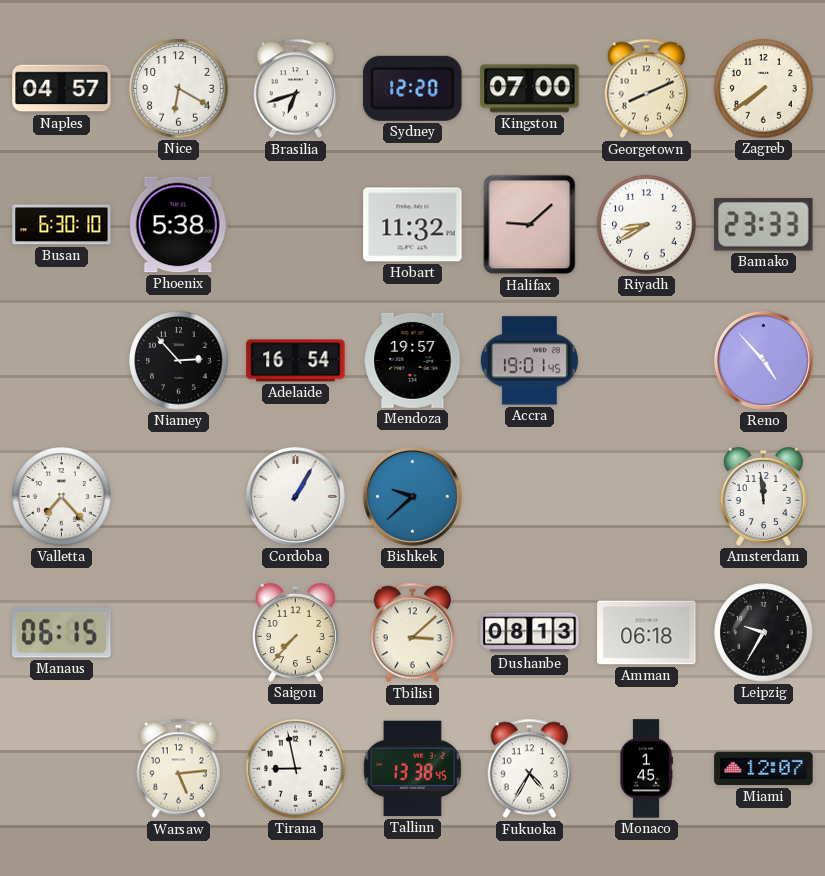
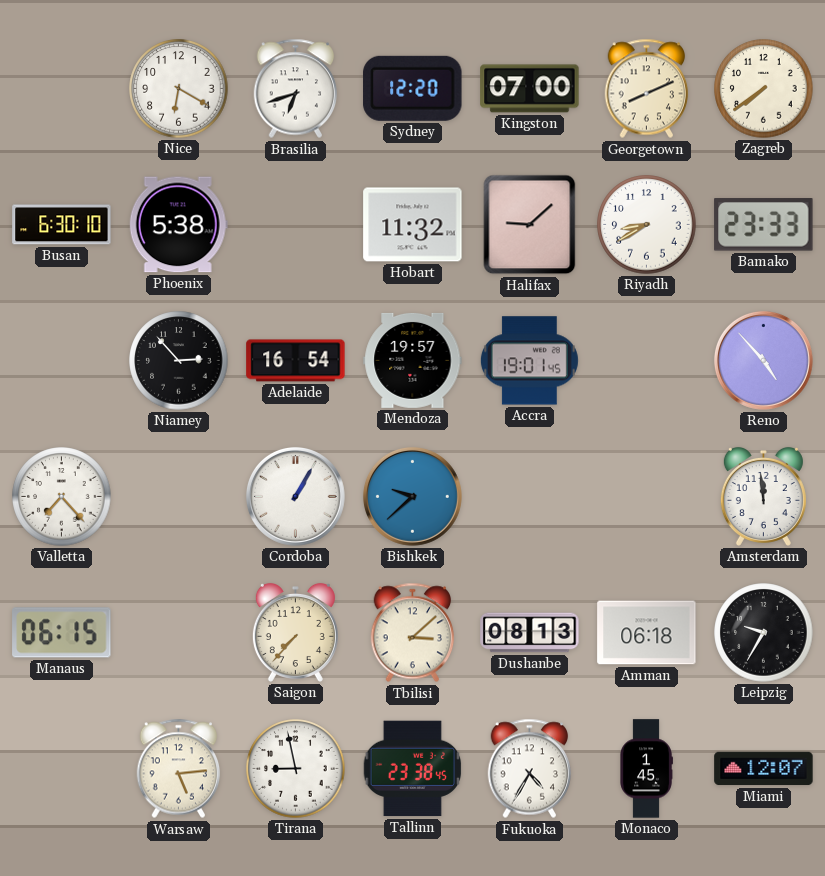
Naples: 04:57 -> none
Tallinn: 13:38 -> 23:38
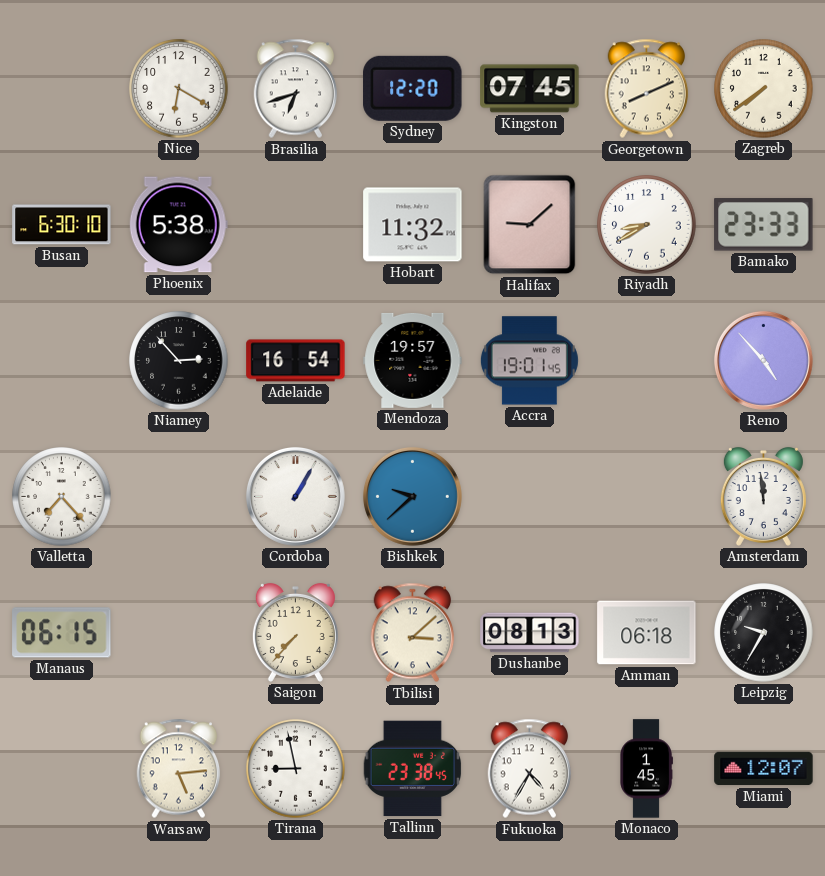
Kingston: 07:00 -> 07:45
